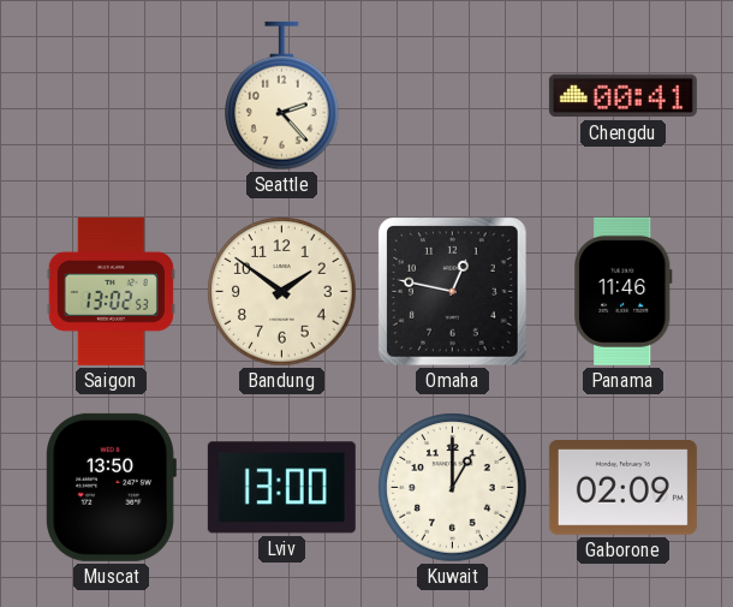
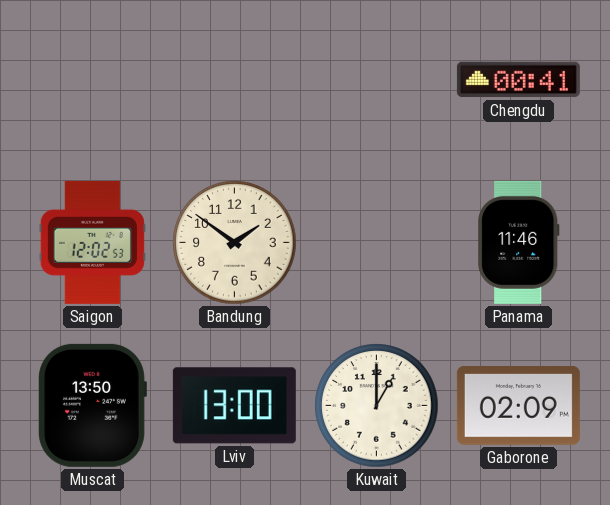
Seattle: 2:23 -> none
Saigon: 13:02 -> 12:02
Omaha: 12:47 -> none
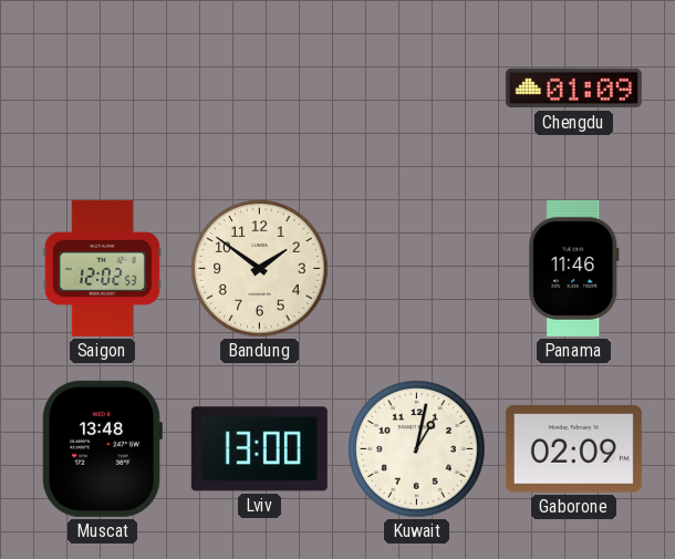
Chengdu: 00:41 -> 01:09
Muscat: 13:50 -> 13:48
Kuwait: 1:00 -> 1:02
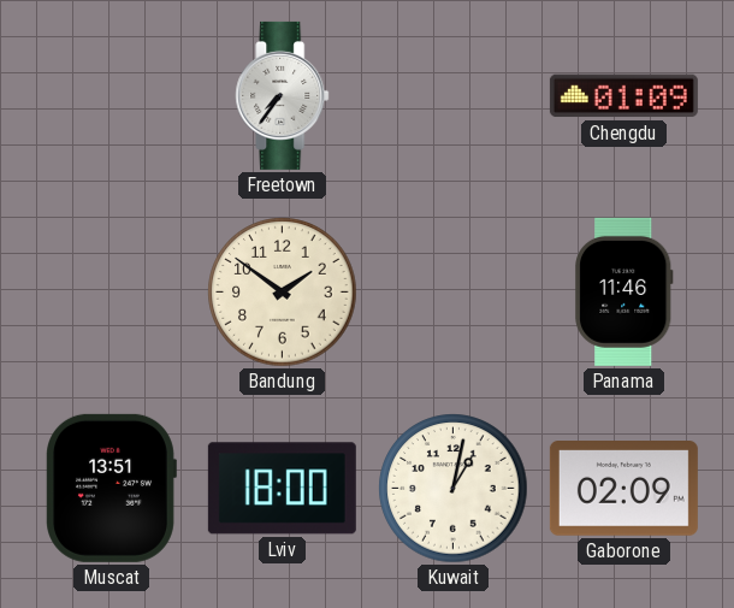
Freetown: none -> 7:36
Saigon: 12:02 -> none
Muscat: 13:48 -> 13:51
Lviv: 13:00 -> 18:00
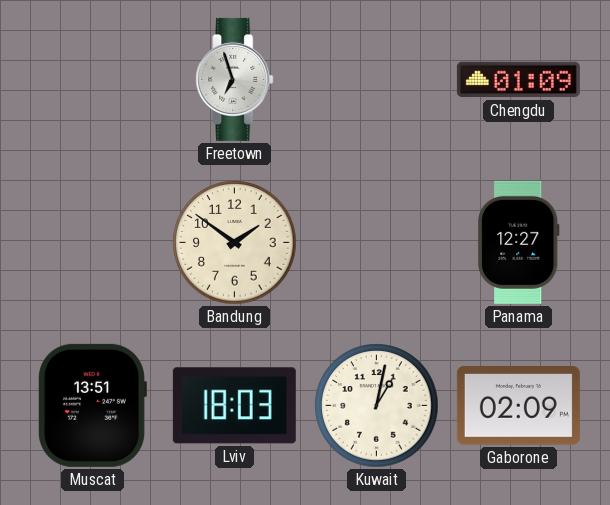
Freetown: 7:36 -> 6:57
Panama: 11:46 -> 12:27
Lviv: 18:00 -> 18:03
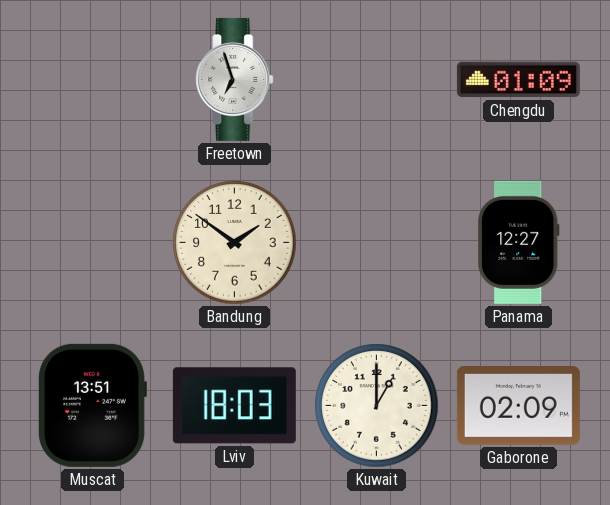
Kuwait: 1:02 -> 1:00
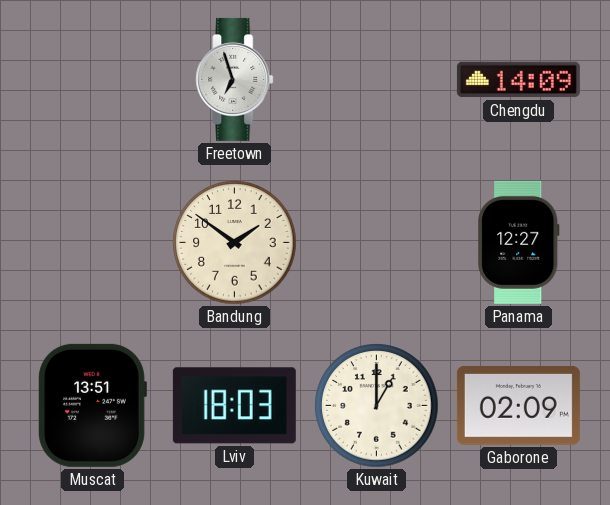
Chengdu: 01:09 -> 14:09
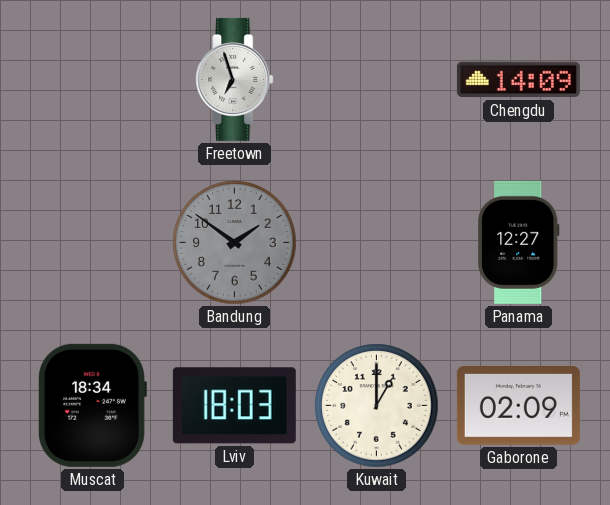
Bandung dial: cream -> grey
Muscat: 13:51 -> 18:34
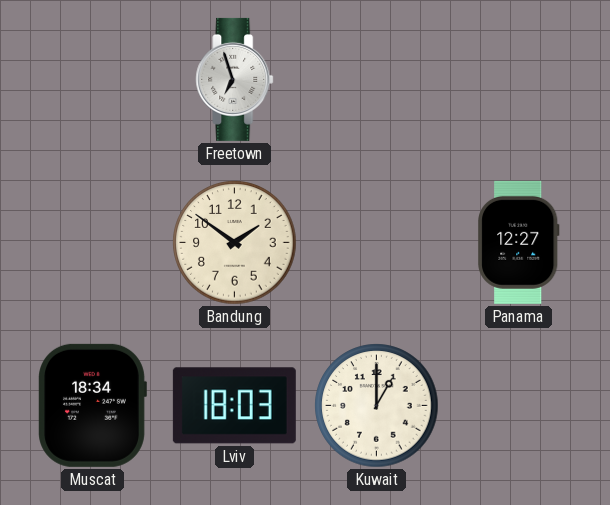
Chengdu: 14:09 -> none
Bandung dial: grey -> cream
Gaborone: 02:09 -> none
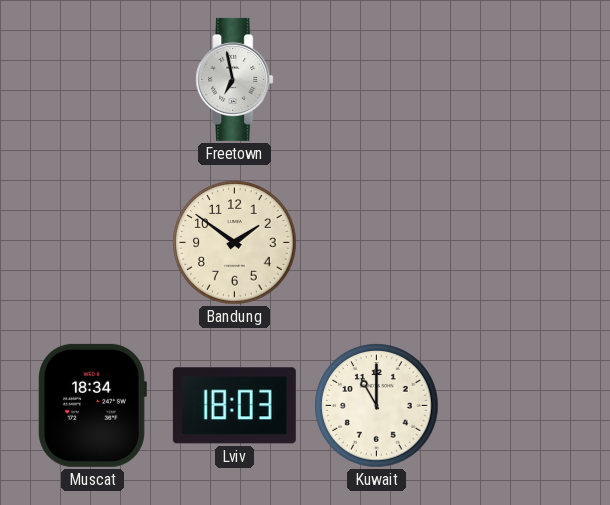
Freetown: 6:57 -> 6:58
Panama: 12:27 -> none
Kuwait: 1:00 -> 11:00
